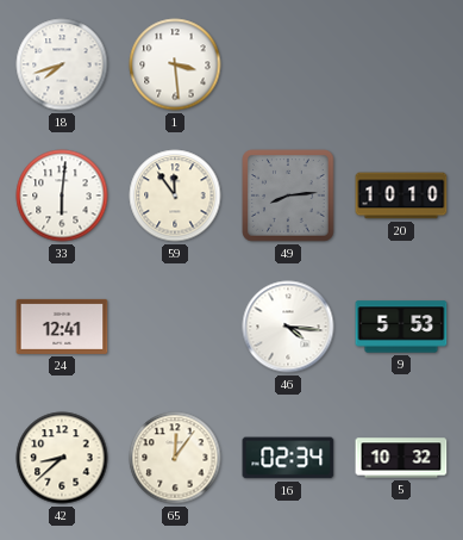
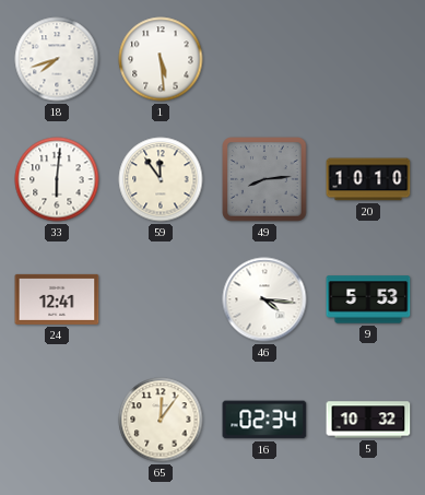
1: 3:29 -> 5:29
42: 8:38 -> none
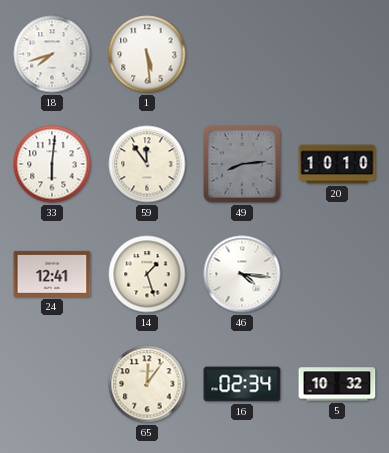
14: none -> 1:27
9: 5:53 -> none
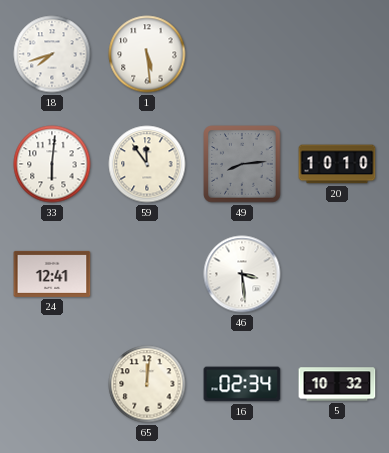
14: 1:27 -> none
46: 4:16 -> 3:29
65: 12:06 -> 12:01
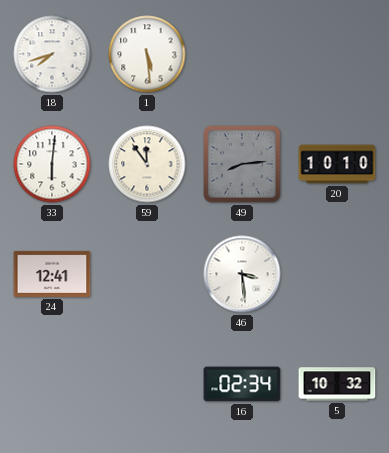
65: 12:01 -> none
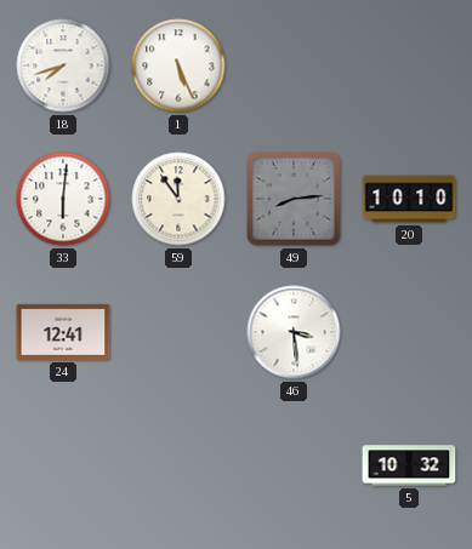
1: 5:29 -> 5:26
16: 02:34 -> none
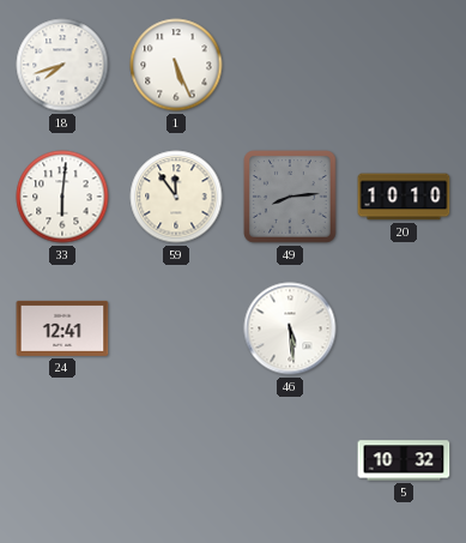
46: 3:29 -> 5:29
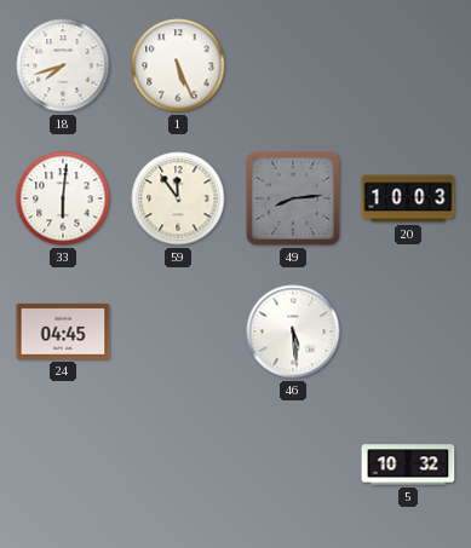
20: 10:10 -> 10:03
24: 12:41 -> 04:45
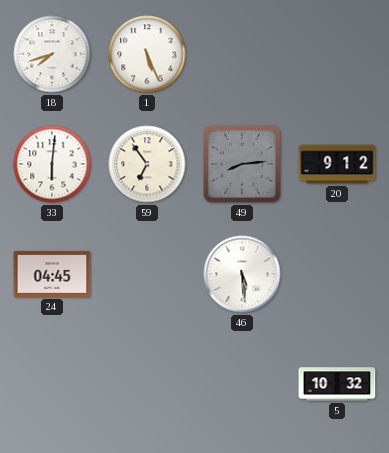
59: 11:54 -> 6:54
20: 10:03 -> 9:12
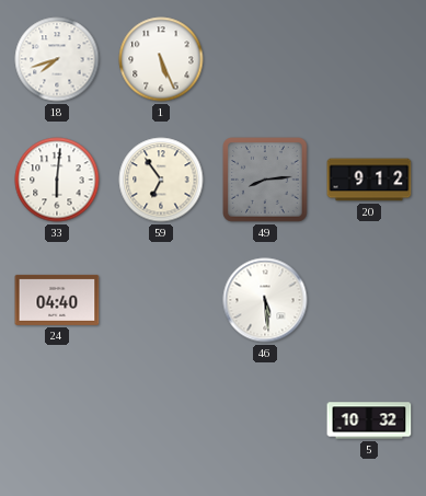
24: 04:45 -> 04:40
